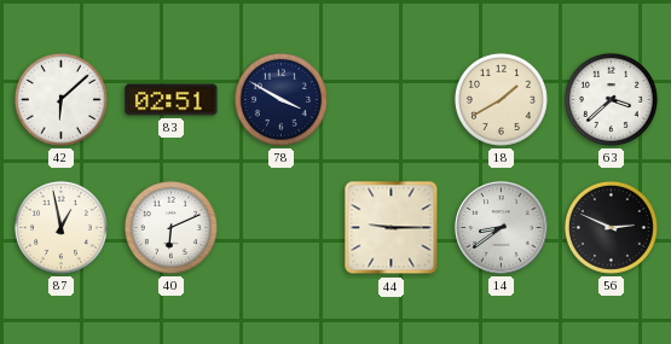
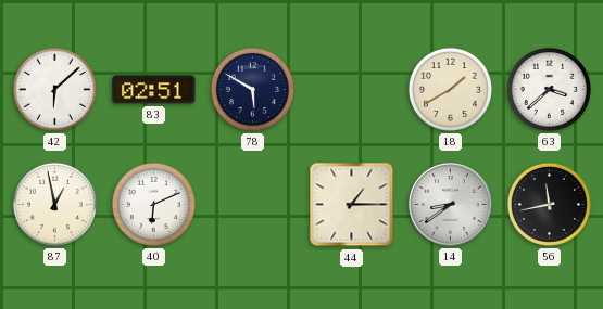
78: 3:50 -> 5:50
44: 9:15 -> 1:15
56: 2:49 -> 11:43
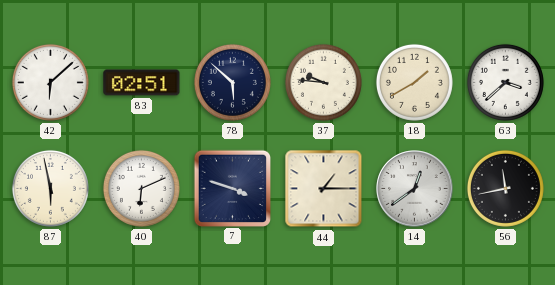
78: 5:50 -> 5:52
37: none -> 9:46
87: 12:58 -> 5:58
7: none -> 3:48
14: 8:39 -> 12:39
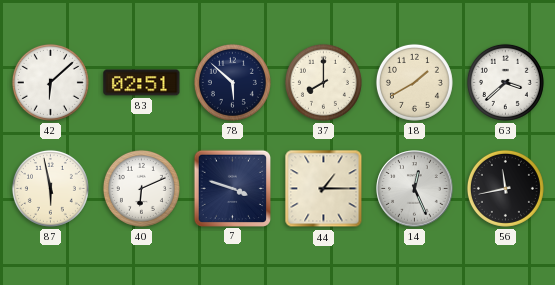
37: 9:46 -> 8:00
14: 12:39 -> 12:26
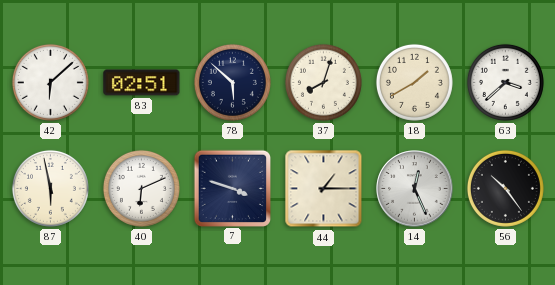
37: 8:00 -> 8:03
56: 11:43 -> 10:24
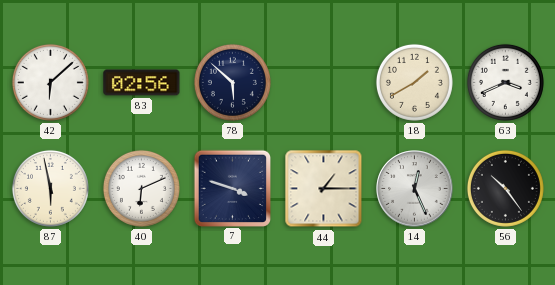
83: 02:51 -> 02:56
37: 8:03 -> none
63: 3:38 -> 3:41
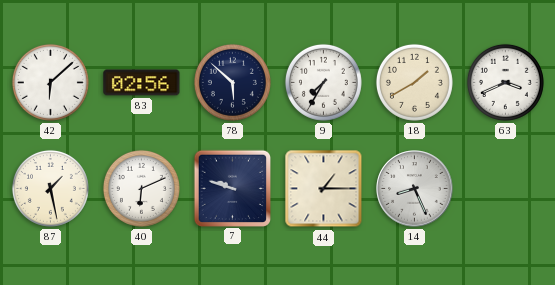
9: none -> 7:35
87: 5:58 -> 1:28
7: 3:48 -> 9:48
14: 12:26 -> 8:26
56: 10:24 -> none
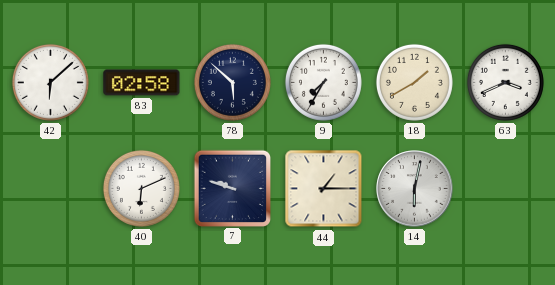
83: 02:56 -> 02:58
87: 1:28 -> none
14: 8:26 -> 6:02
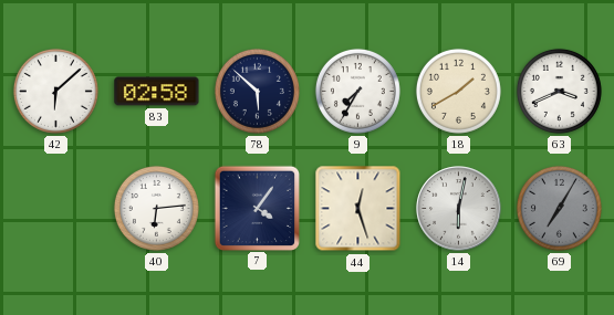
40: 6:11 -> 6:14
7: 9:48 -> 4:06
44: 1:15 -> 12:27
69: none -> 7:05
